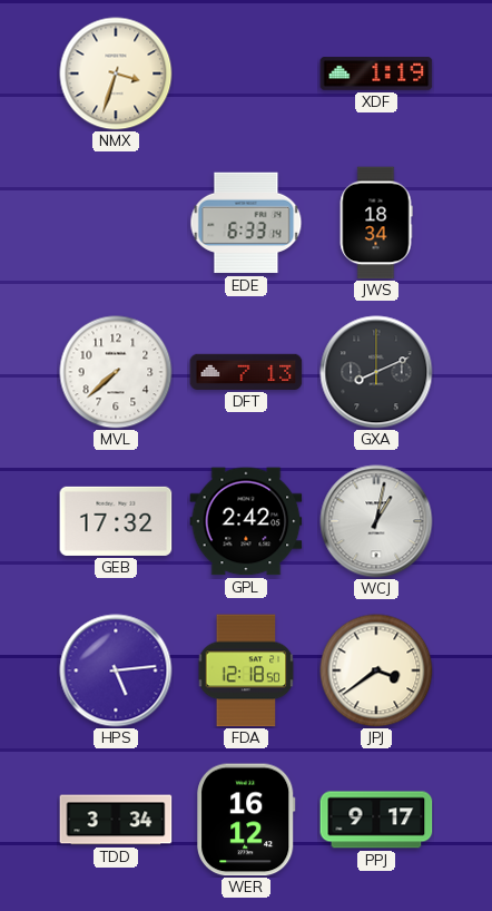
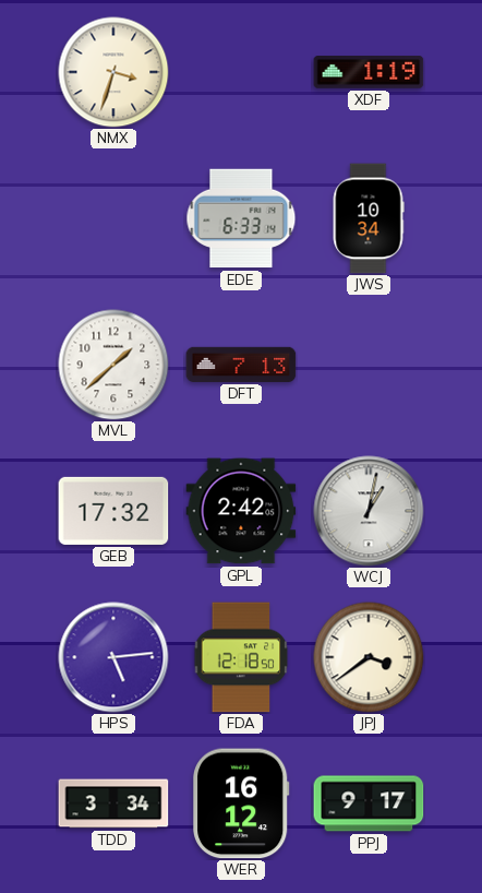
JWS: 18:34 -> 10:34
MVL: 7:38 -> 1:38
GXA: 8:11 -> none
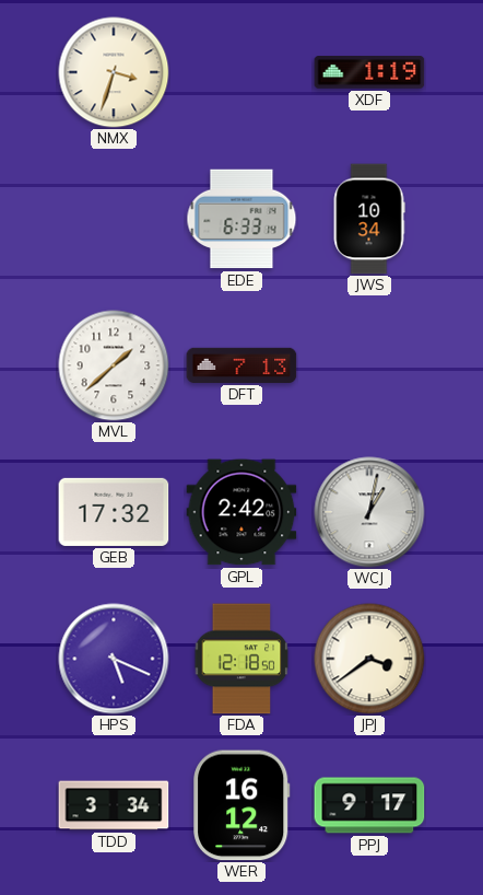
HPS: 5:14 -> 5:19
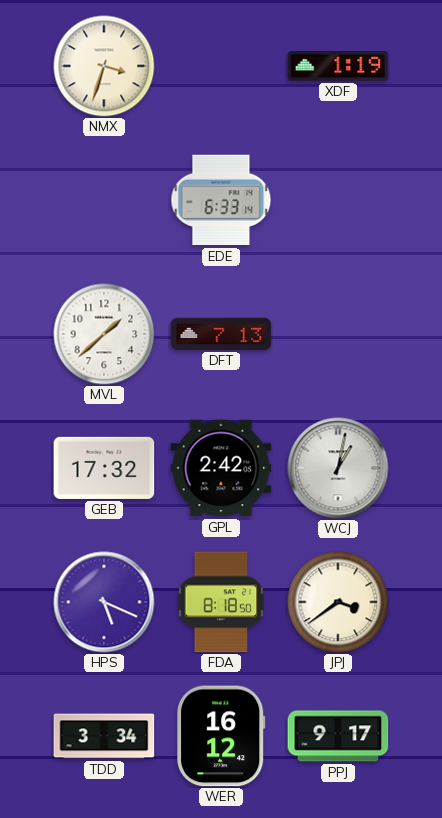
JWS: 10:34 -> none
FDA: 12:18 -> 8:18
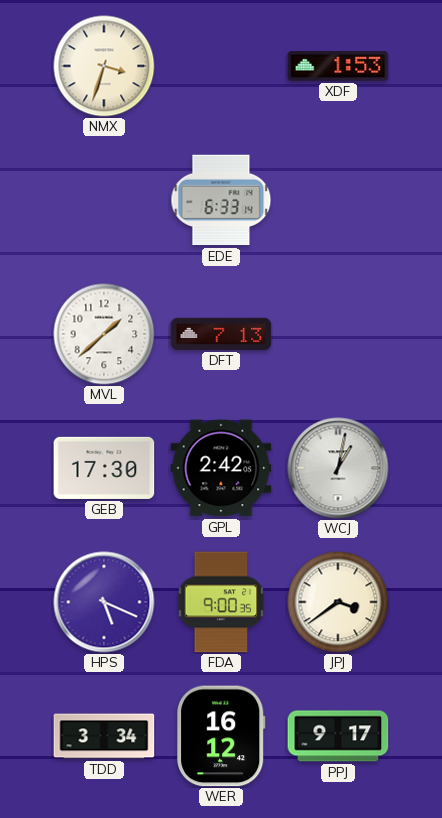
XDF: 1:19 -> 1:53
GEB: 17:32 -> 17:30
FDA: 8:18 -> 9:00
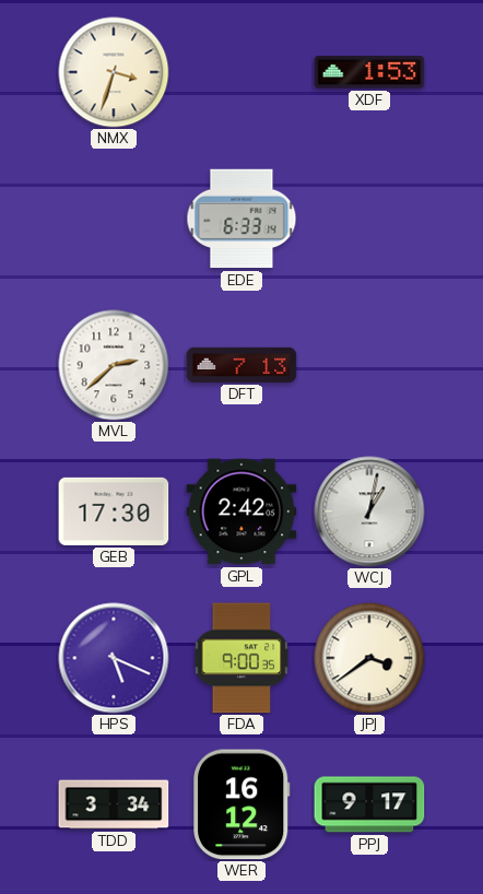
MVL: 1:38 -> 2:38
